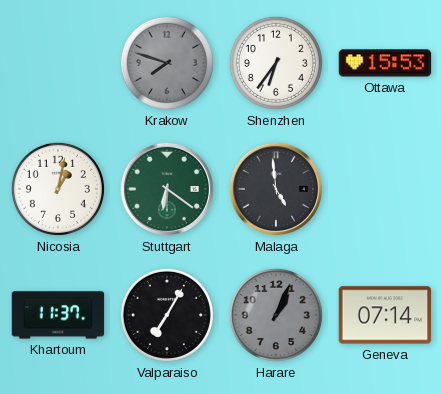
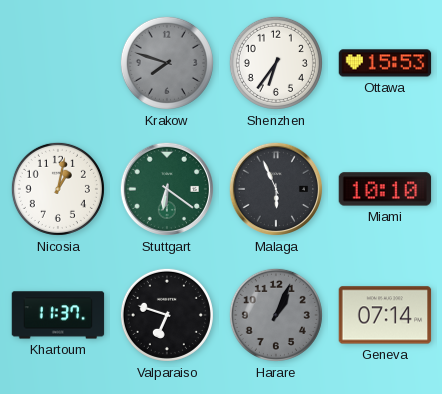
Malaga: 4:59 -> 5:56
Miami: none -> 10:10
Valparaiso: 7:05 -> 6:48
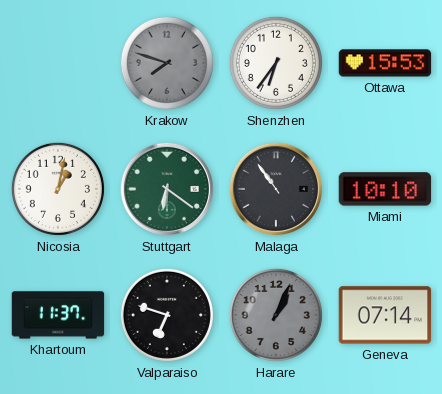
Malaga: 5:56 -> 10:54
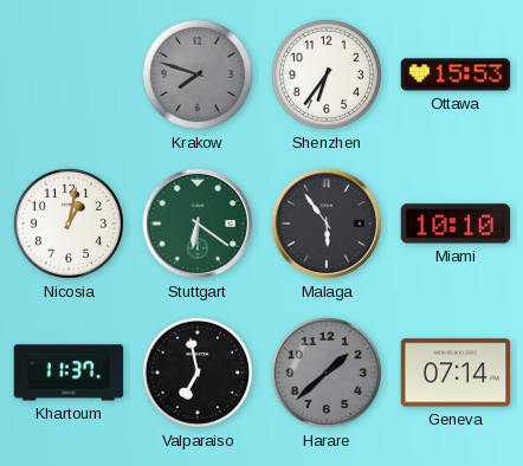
Malaga: 10:54 -> 5:54
Valparaiso: 6:48 -> 6:58
Harare: 1:04 -> 1:38
